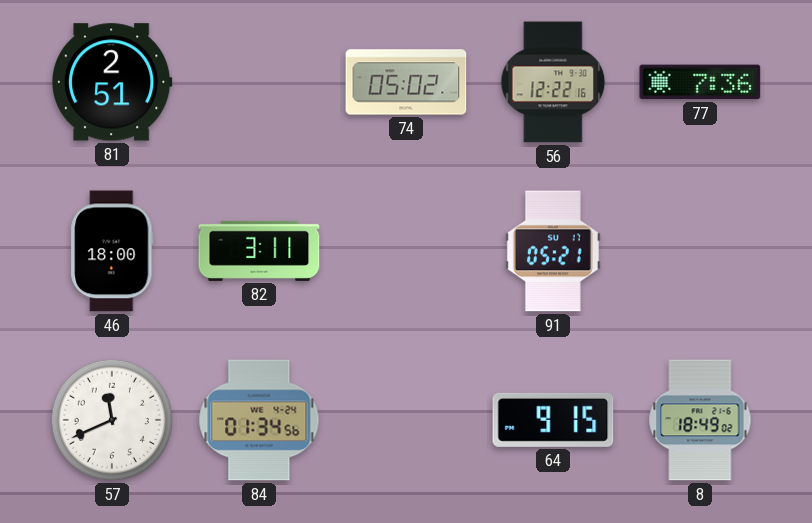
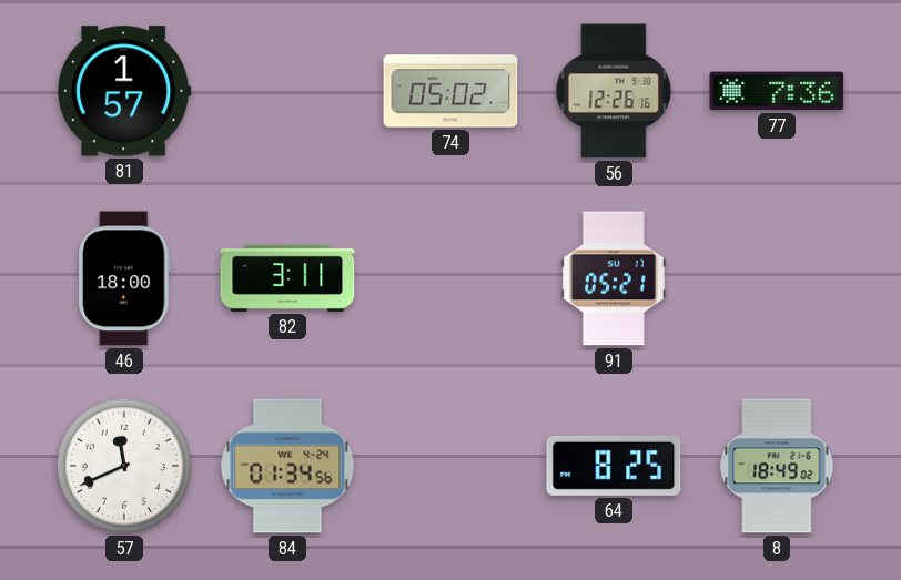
81: 2:51 -> 1:57
56: 12:22 -> 12:26
64: 9:15 -> 8:25
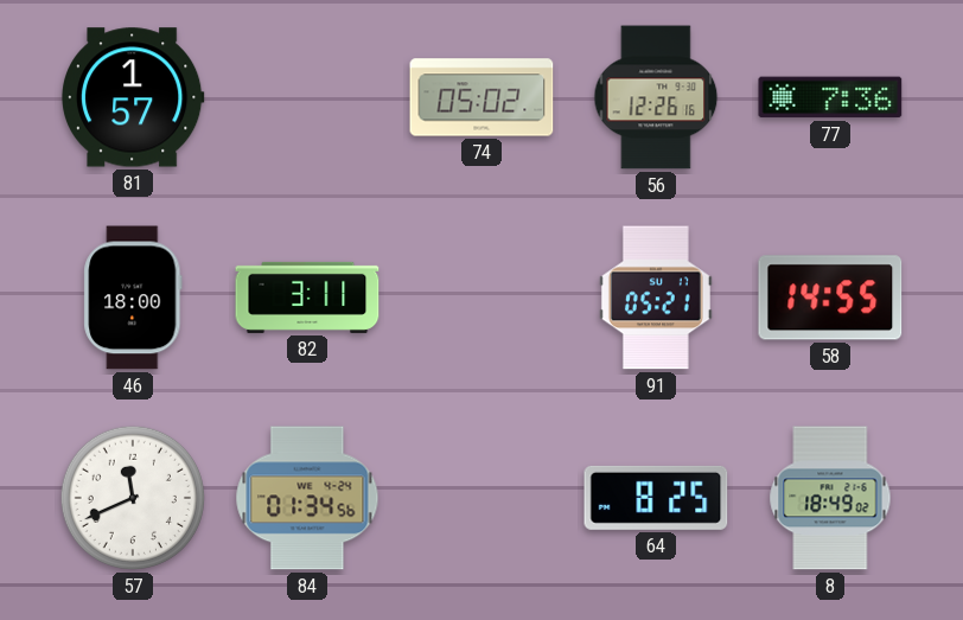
58: none -> 14:55
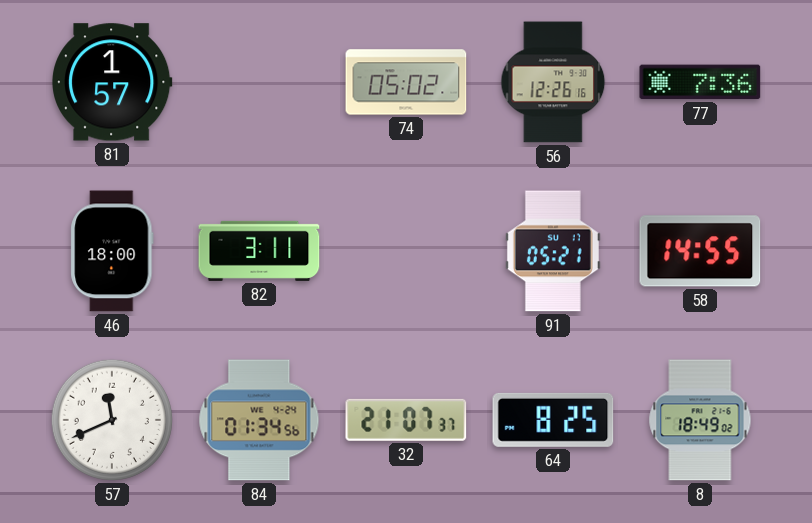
32: none -> 21:07
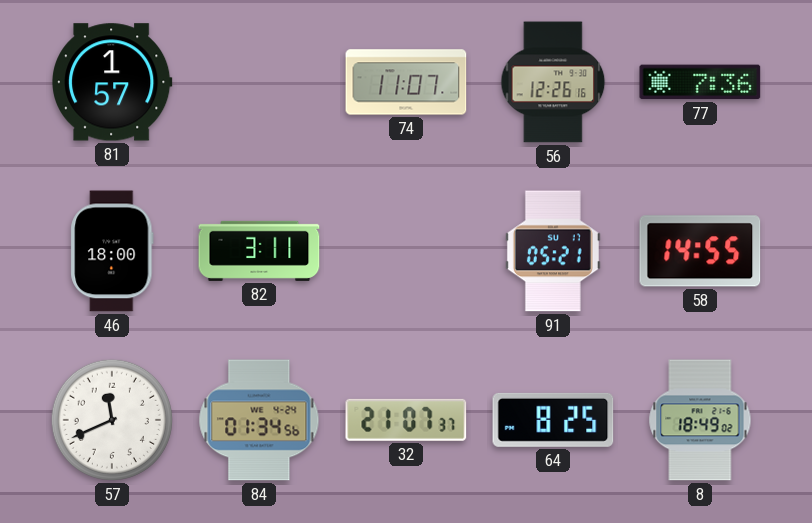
74: 05:02 -> 11:07
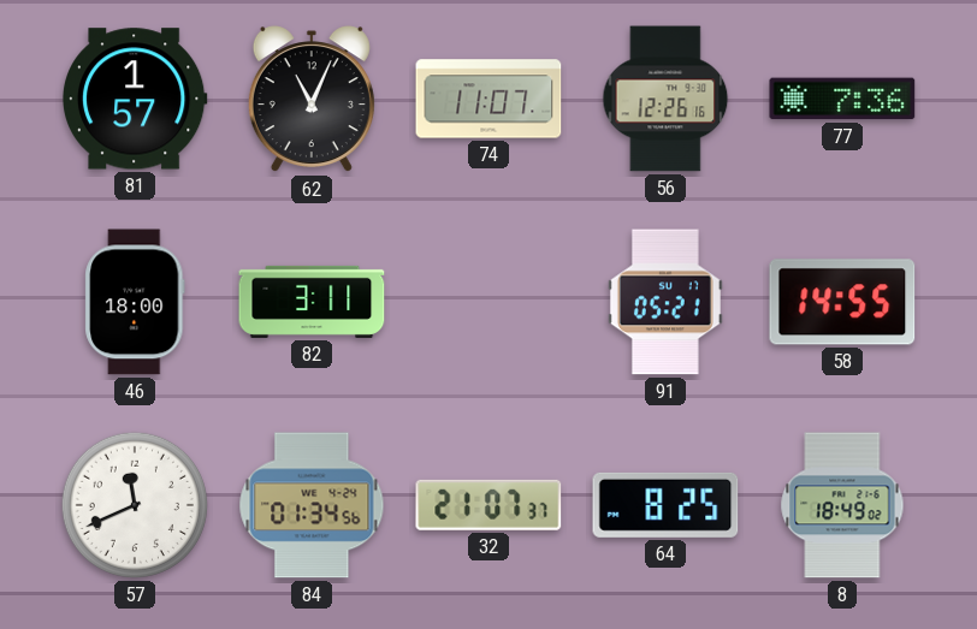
62: none -> 11:04
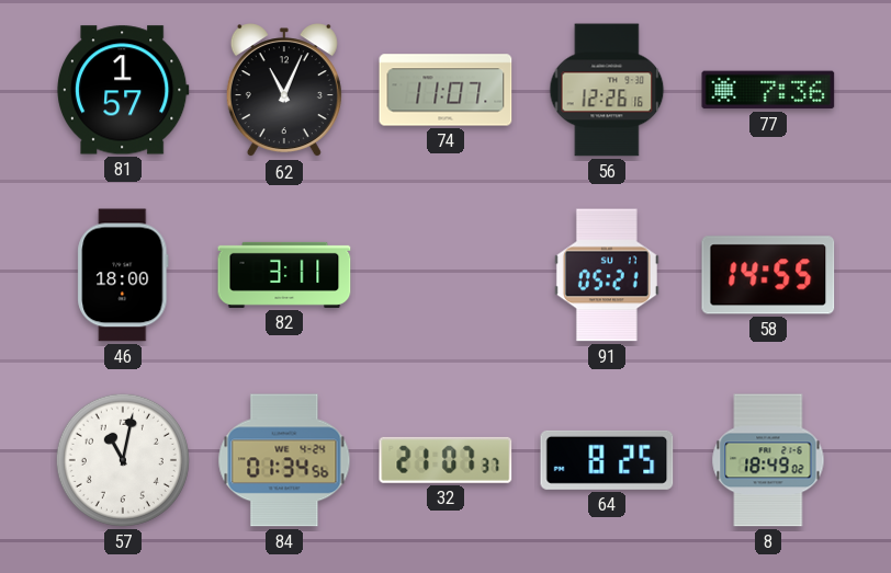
57: 11:41 -> 11:02
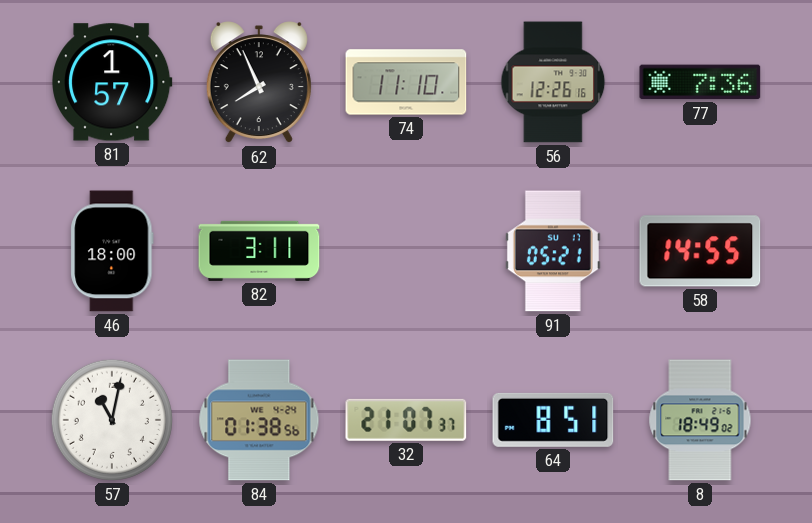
62: 11:04 -> 7:56
74: 11:07 -> 11:10
84: 01:34 -> 01:38
64: 8:25 -> 8:51
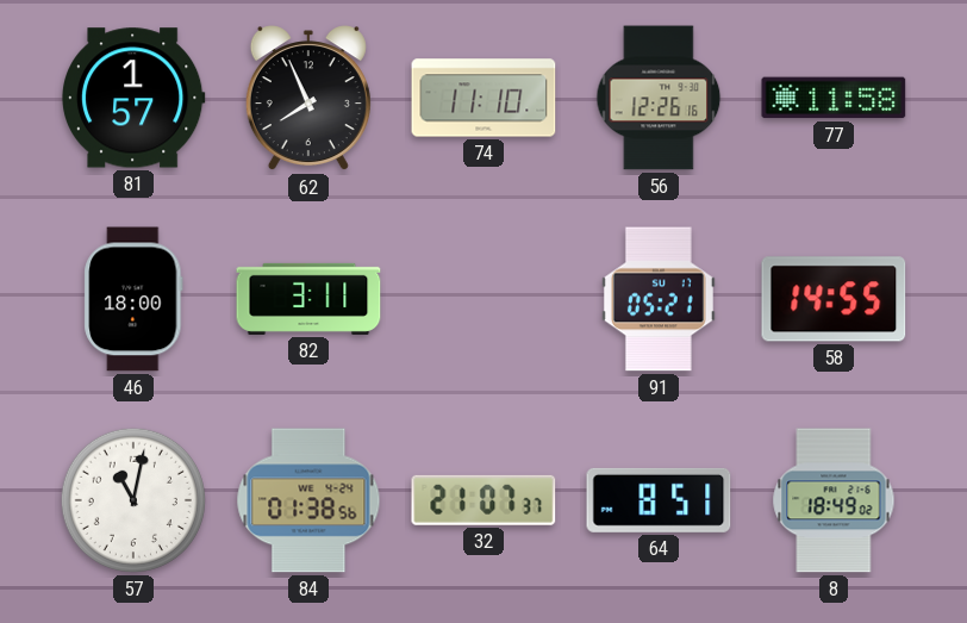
77: 7:36 -> 11:58
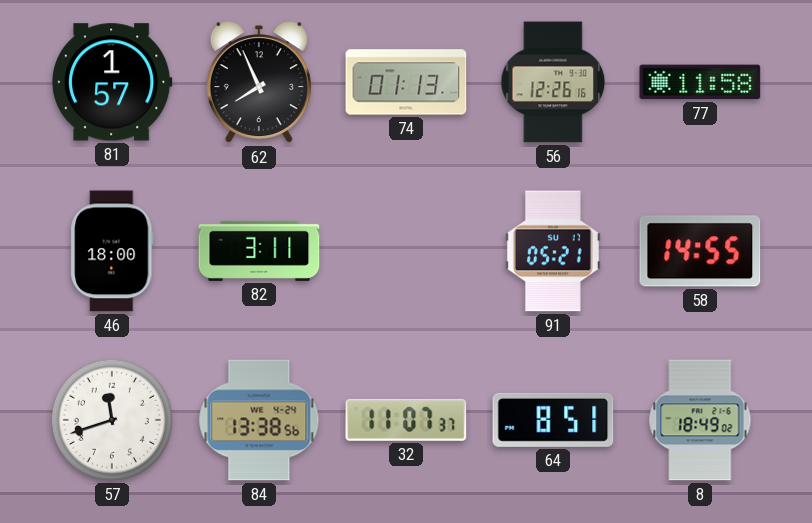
74: 11:10 -> 01:13
57: 11:02 -> 11:42
84: 01:38 -> 13:38
32: 21:07 -> 11:07
